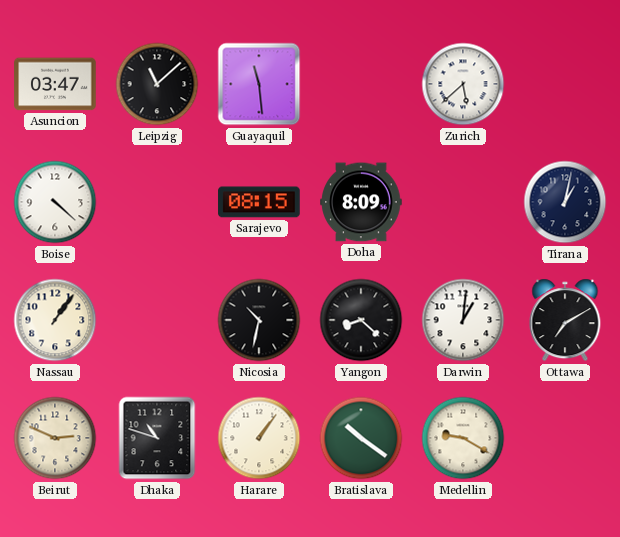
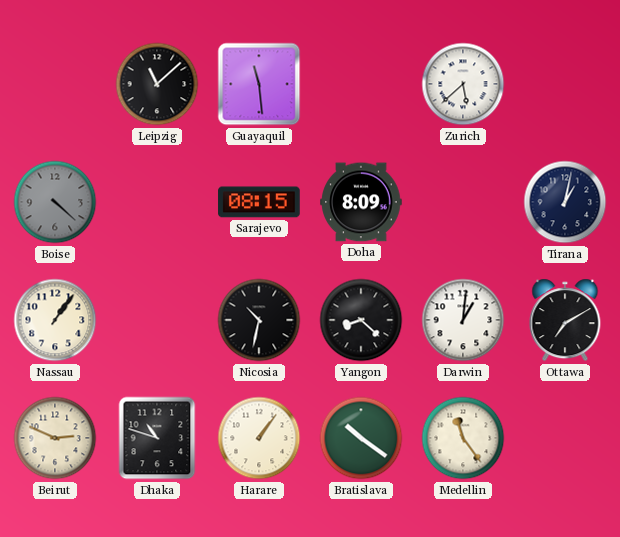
Asuncion: 03:47 -> none
Boise dial: white -> grey
Medellin: 9:20 -> 11:24
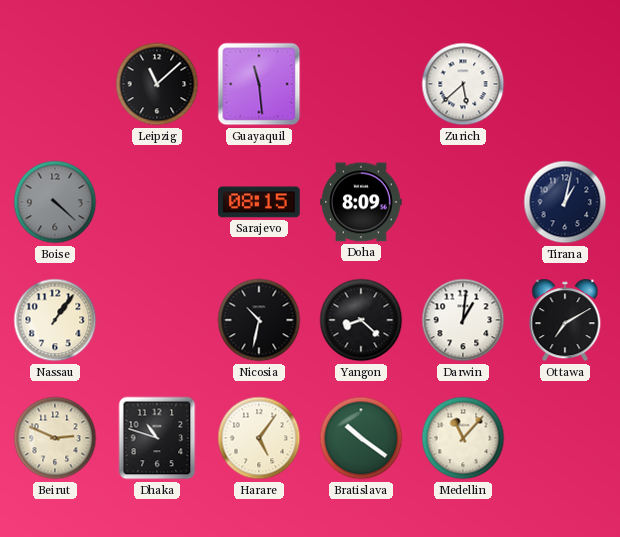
Harare: 1:06 -> 5:06
Medellin: 11:24 -> 11:07
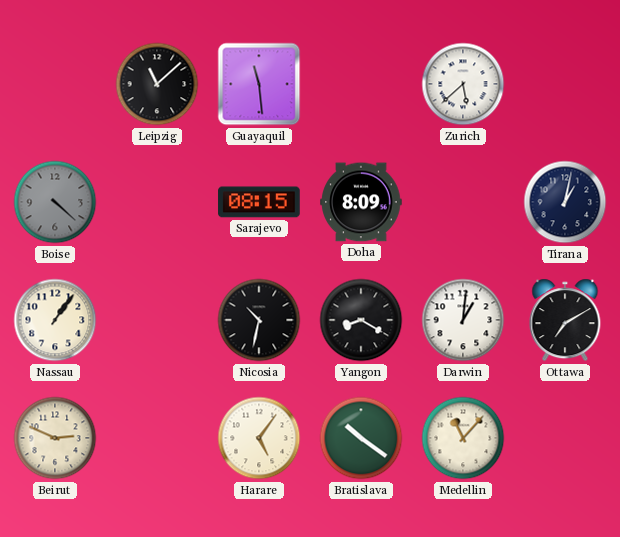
Yangon: 8:22 -> 8:20
Dhaka: 10:48 -> none
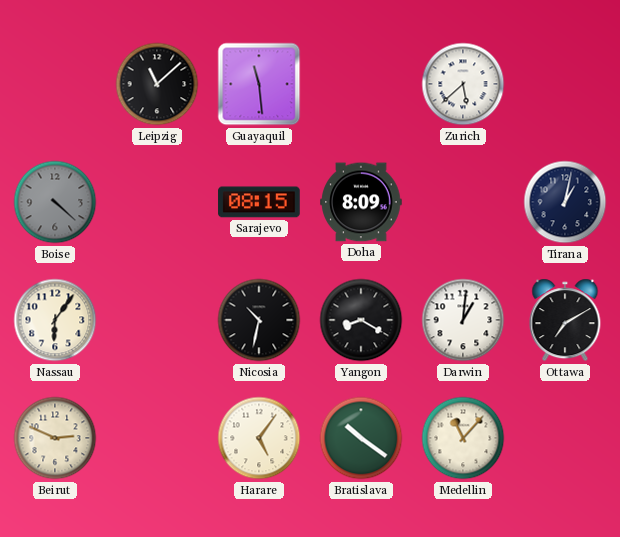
Nassau: 1:06 -> 6:06
